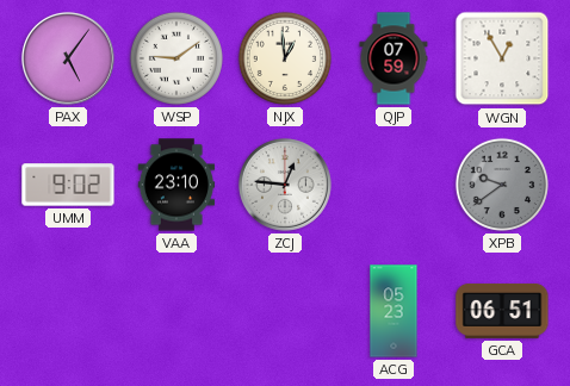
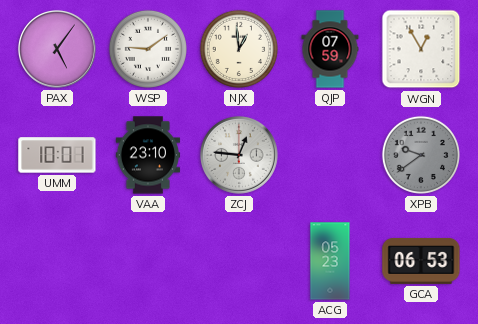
UMM: 9:02 -> 10:01
GCA: 06:51 -> 06:53
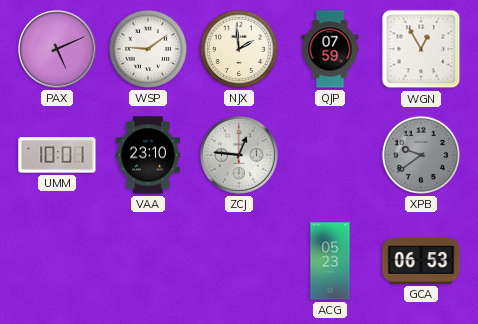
PAX: 5:06 -> 5:11
NJX: 12:59 -> 1:59
